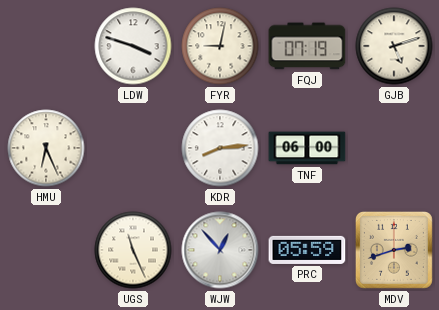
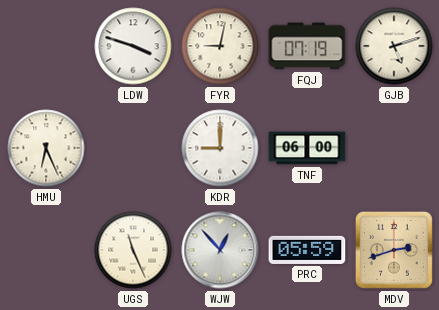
KDR: 8:14 -> 9:00
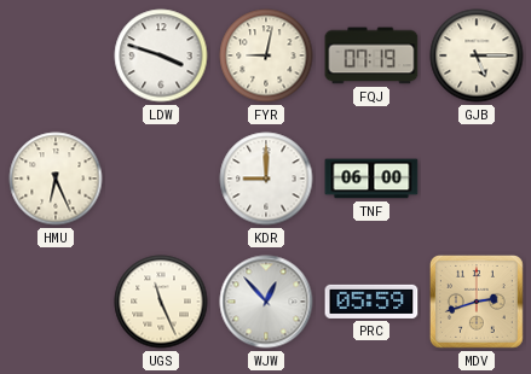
GJB: 5:12 -> 5:15
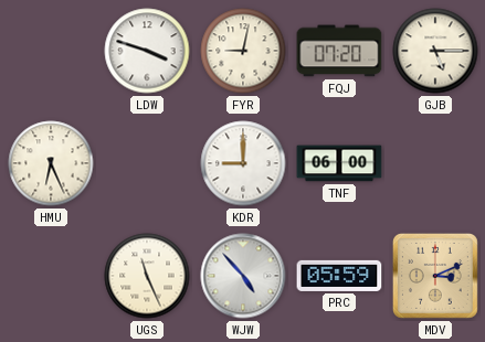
FQJ: 07:19 -> 07:20
WJW: 12:53 -> 4:53
MDV: 2:42 -> 3:11
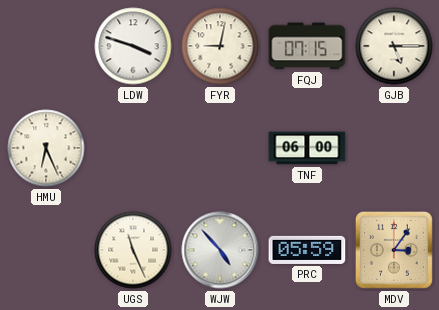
FQJ: 07:20 -> 07:15
KDR: 9:00 -> none
MDV: 3:11 -> 3:06
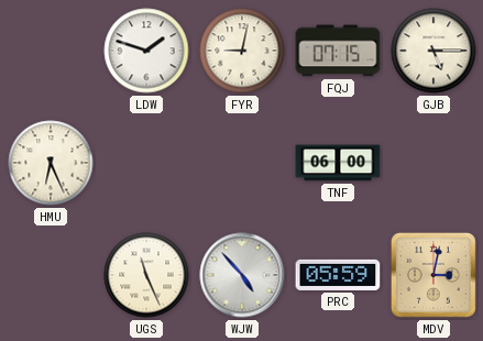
LDW: 3:48 -> 1:48
MDV: 3:06 -> 3:02
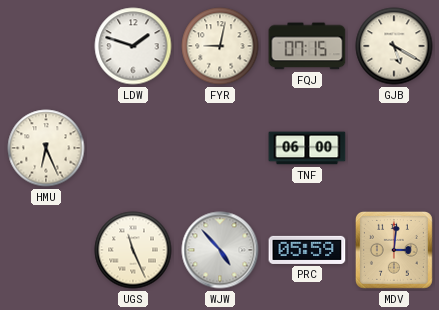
GJB: 5:15 -> 5:20
MDV: 3:02 -> 3:01
